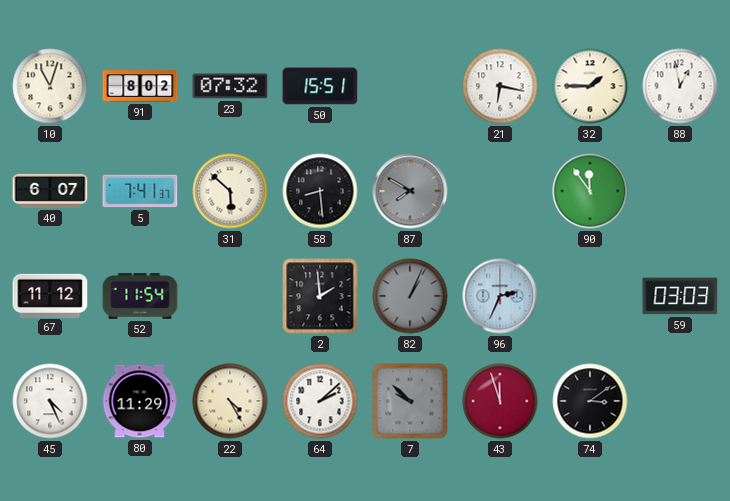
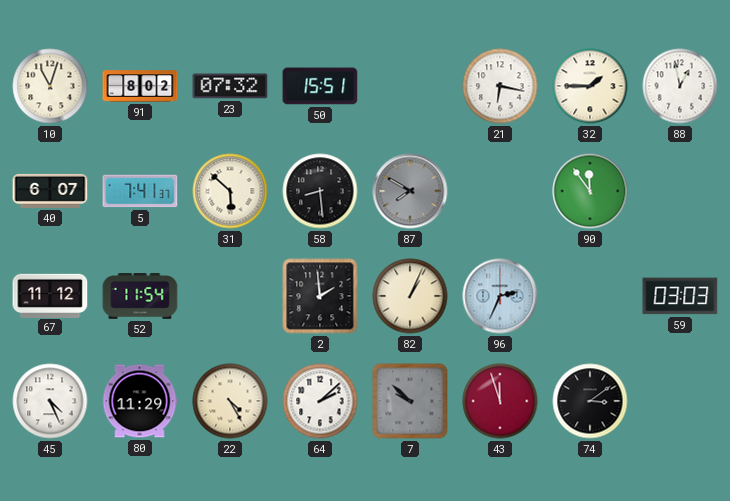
82 dial: grey -> cream
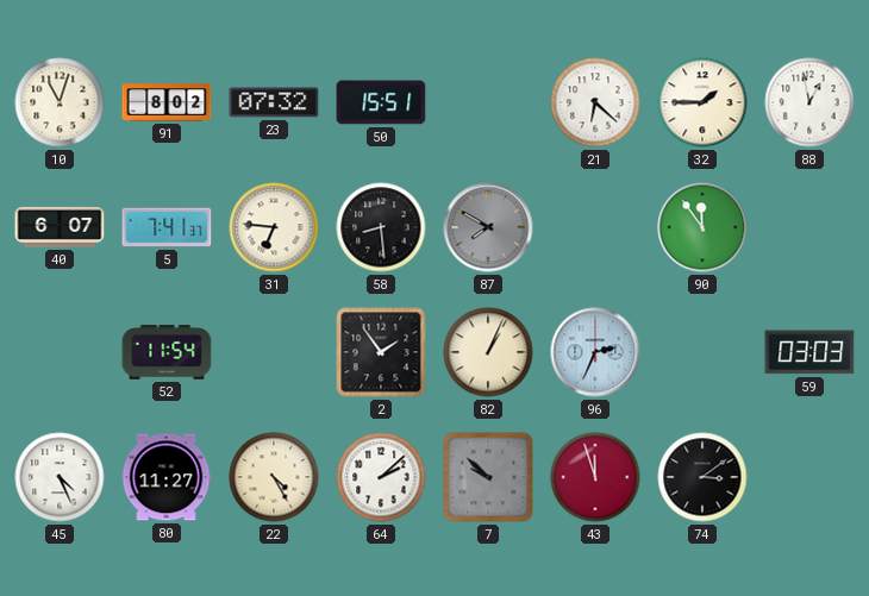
21: 6:17 -> 6:22
31: 5:52 -> 6:46
67: 11:12 -> none
2: 1:59 -> 1:54
80: 11:29 -> 11:27
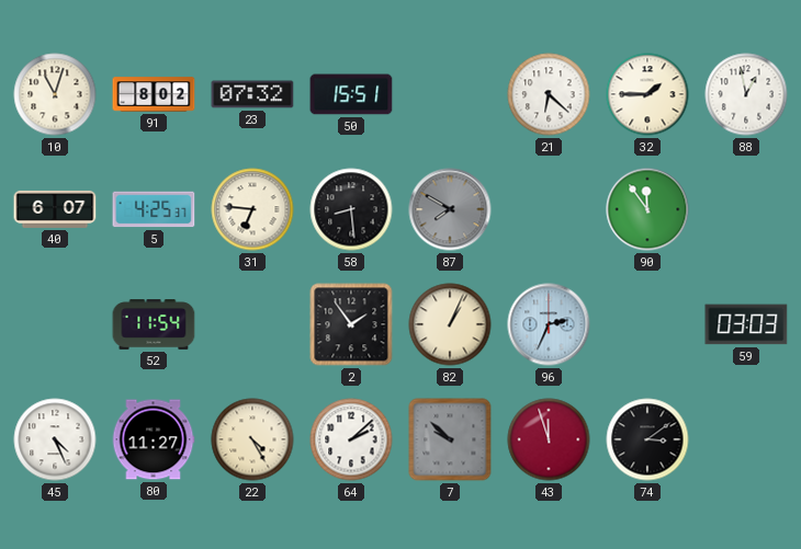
5: 7:41 -> 4:25
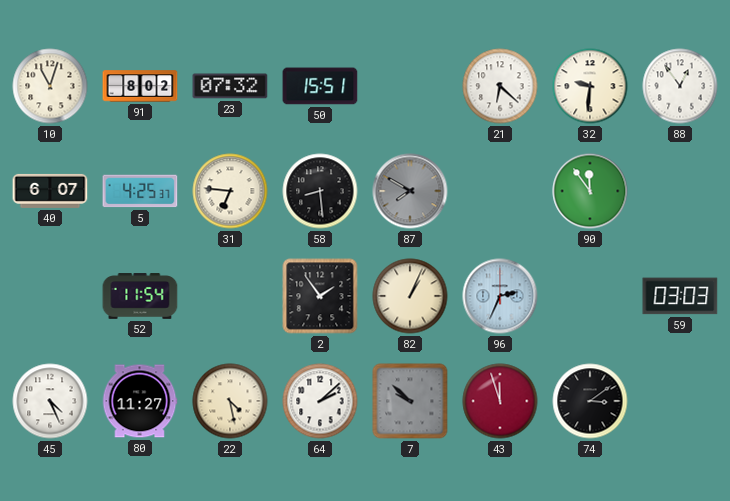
32: 1:45 -> 9:31
88: 12:58 -> 12:54
22: 4:25 -> 4:28
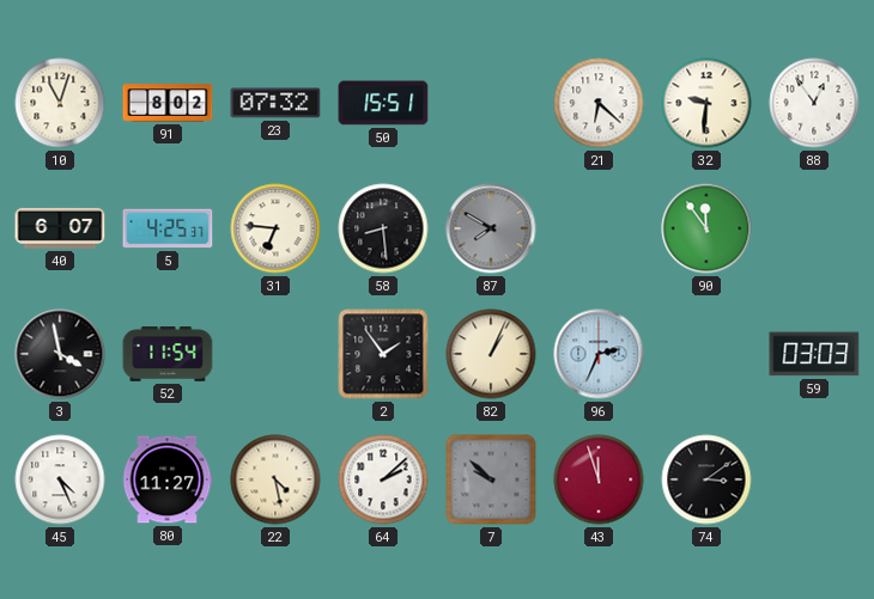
3: none -> 3:58
